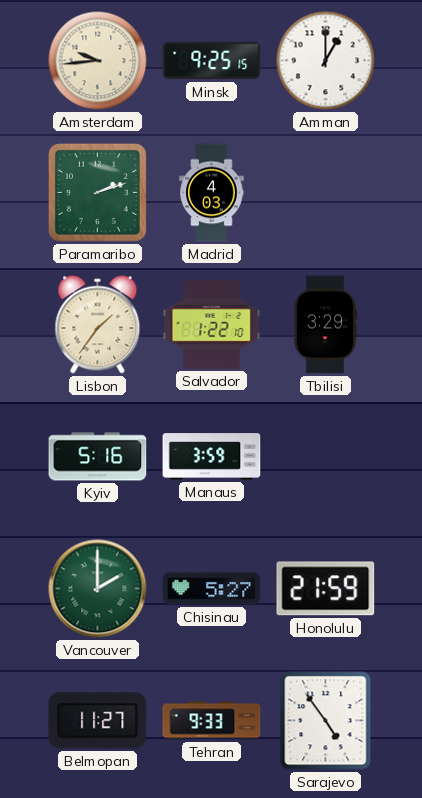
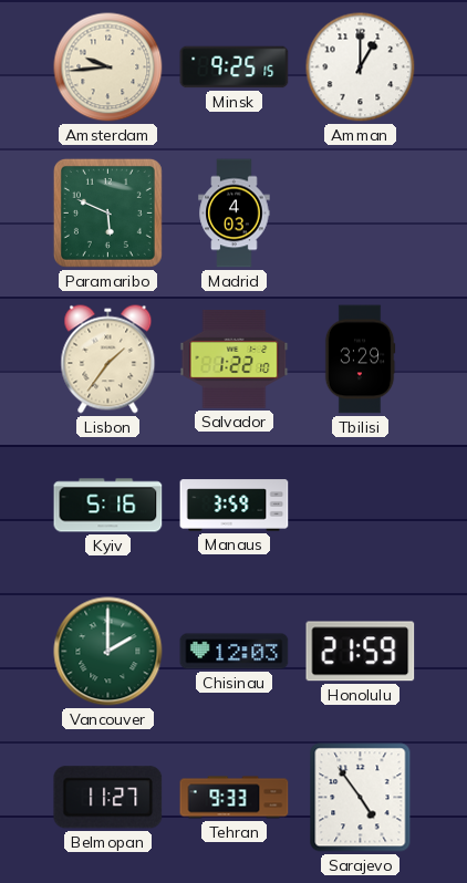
Paramaribo: 2:12 -> 5:49
Chisinau: 5:27 -> 12:03
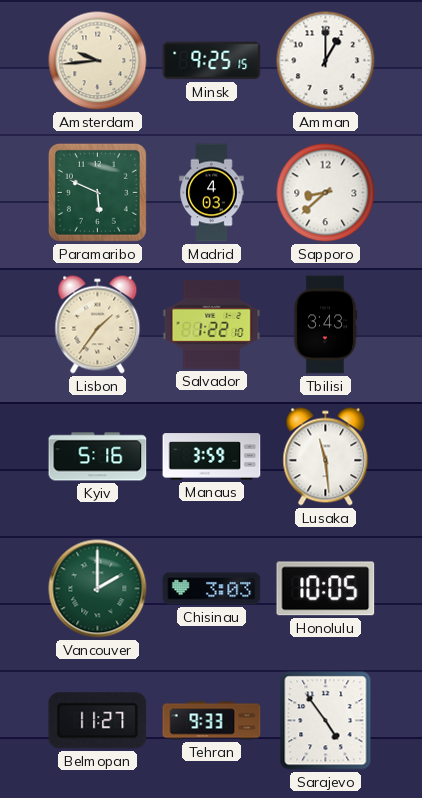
Sapporo: none -> 8:38
Tbilisi: 3:29 -> 3:43
Lusaka: none -> 11:29
Chisinau: 12:03 -> 3:03
Honolulu: 21:59 -> 10:05
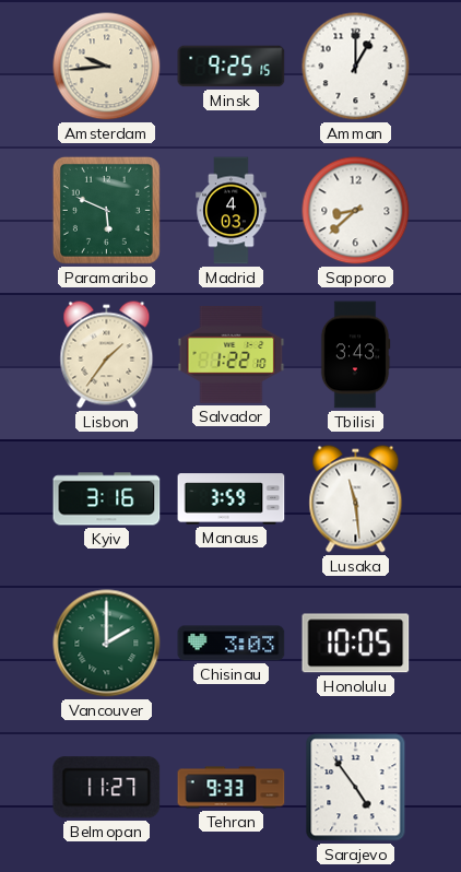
Kyiv: 5:16 -> 3:16
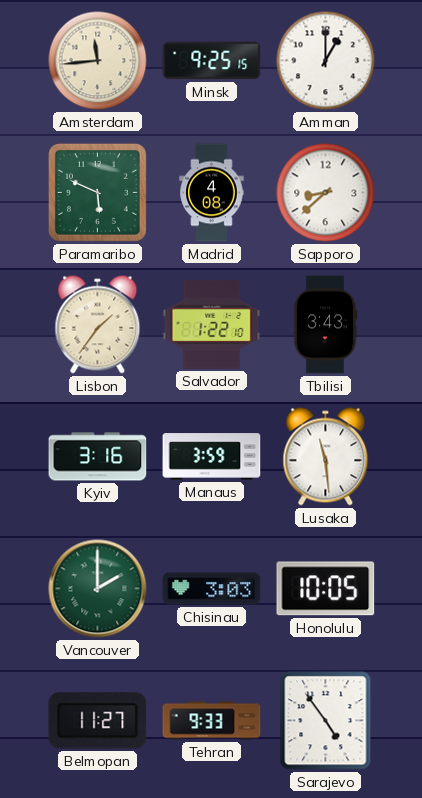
Amsterdam: 9:44 -> 11:44
Madrid: 4:03 -> 4:08
